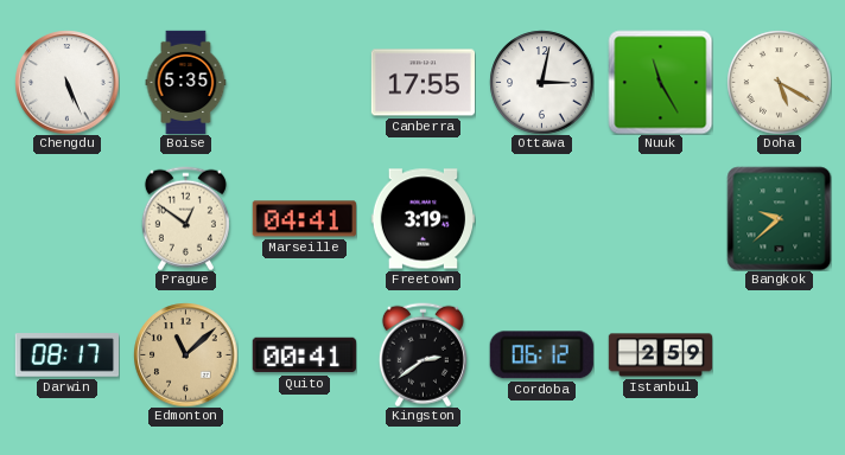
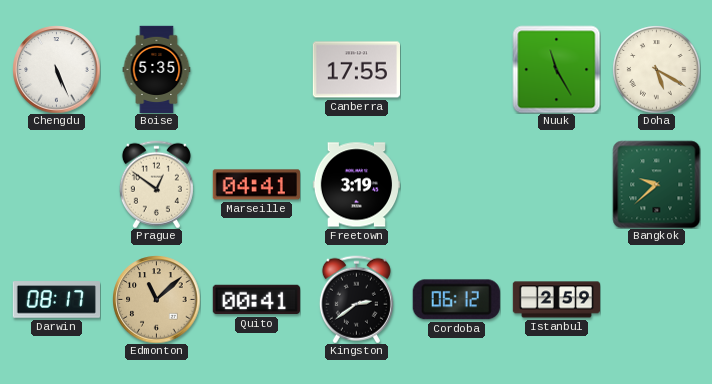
Ottawa: 3:02 -> none
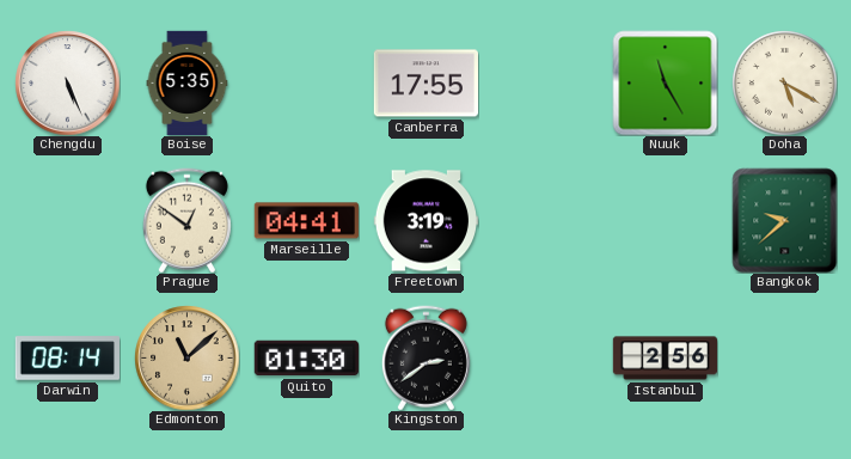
Darwin: 08:17 -> 08:14
Quito: 00:41 -> 01:30
Cordoba: 06:12 -> none
Istanbul: 2:59 -> 2:56
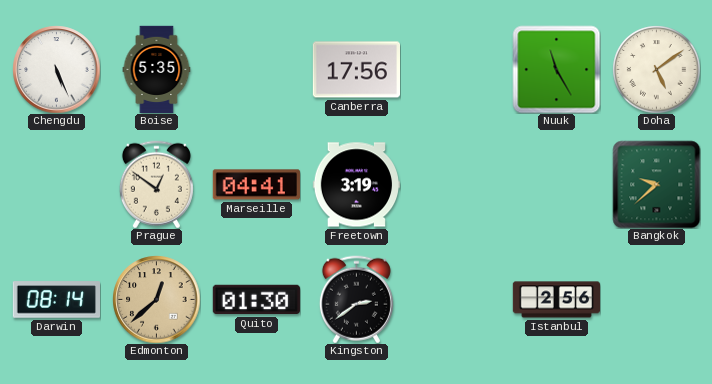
Canberra: 17:55 -> 17:56
Doha: 5:20 -> 5:09
Edmonton: 11:08 -> 12:38
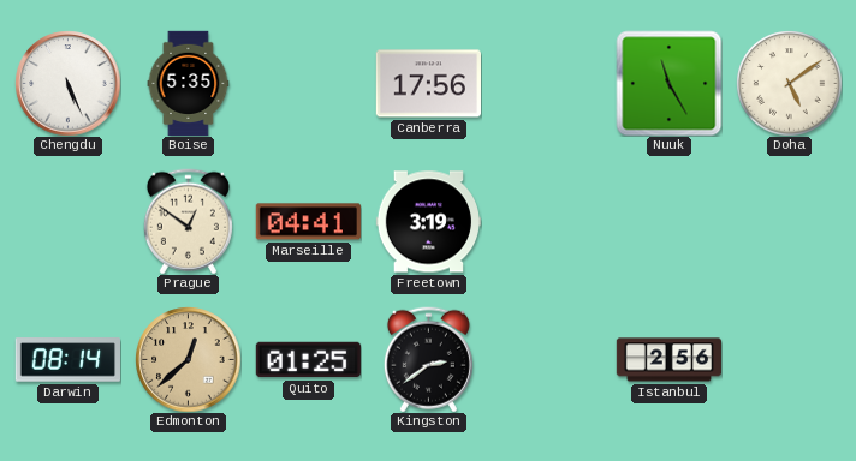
Bangkok: 9:38 -> none
Quito: 01:30 -> 01:25
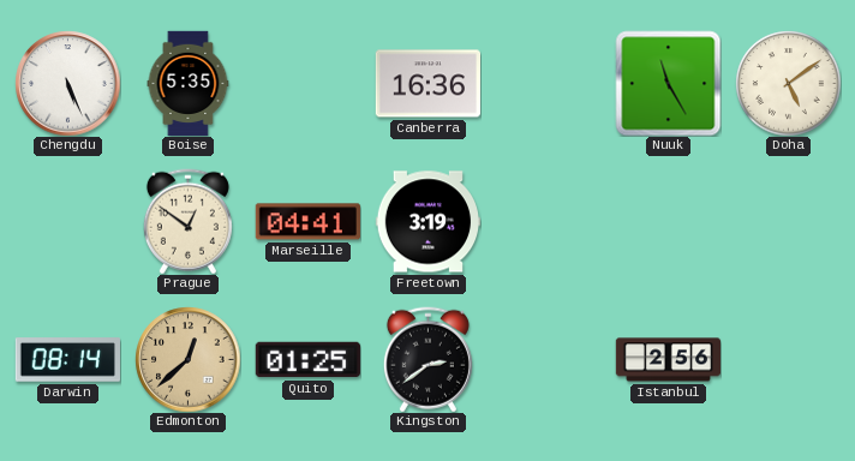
Canberra: 17:56 -> 16:36
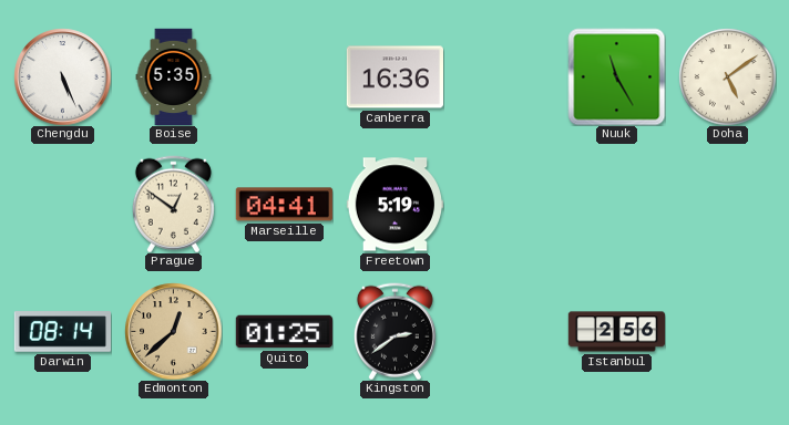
Freetown: 3:19 -> 5:19
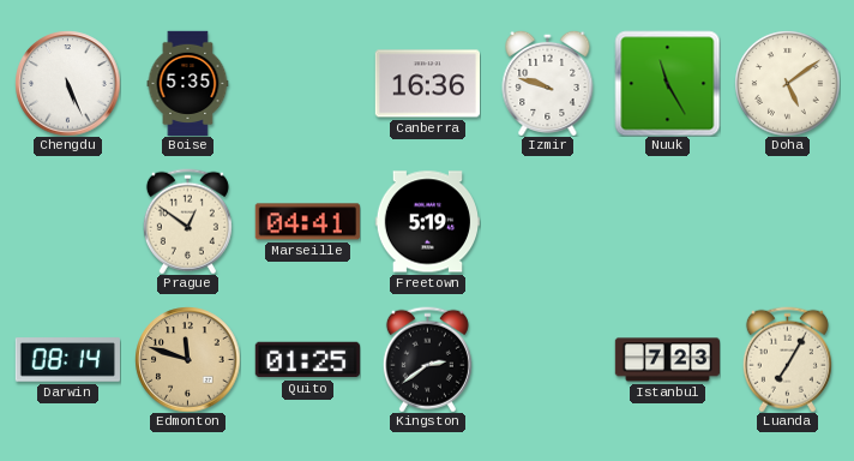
Izmir: none -> 9:48
Edmonton: 12:38 -> 11:48
Istanbul: 2:56 -> 7:23
Luanda: none -> 7:05
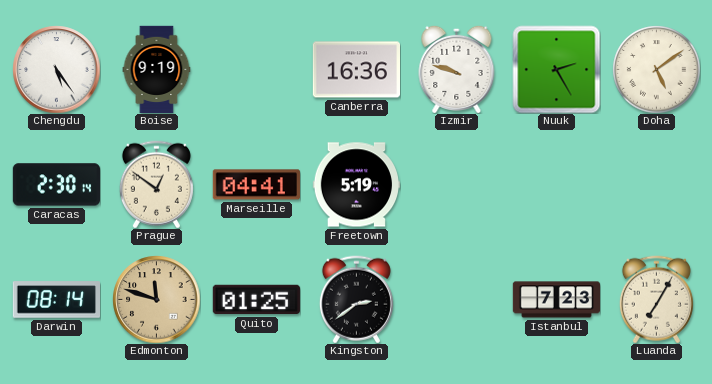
Chengdu: 5:26 -> 5:24
Boise: 5:35 -> 9:19
Nuuk: 11:25 -> 2:25
Caracas: none -> 2:30
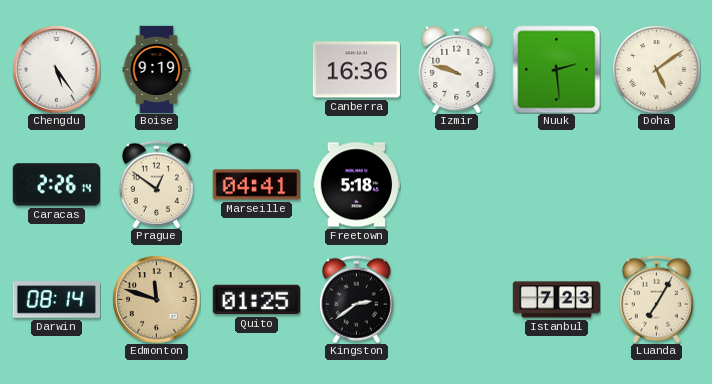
Nuuk: 2:25 -> 2:29
Caracas: 2:30 -> 2:26
Freetown: 5:19 -> 5:18
